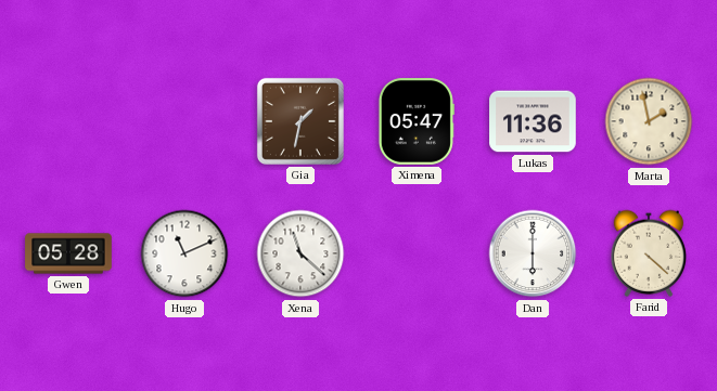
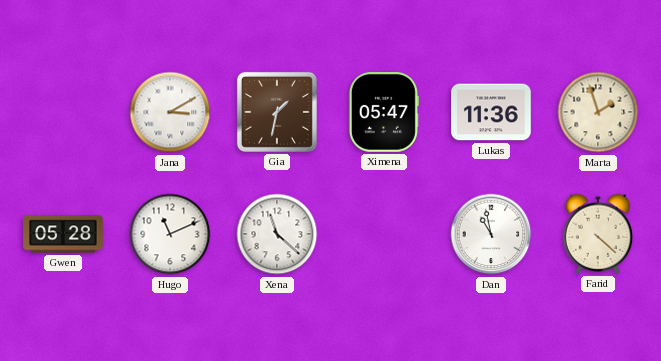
Jana: none -> 3:10
Marta: 1:58 -> 1:57
Dan: 6:00 -> 10:58
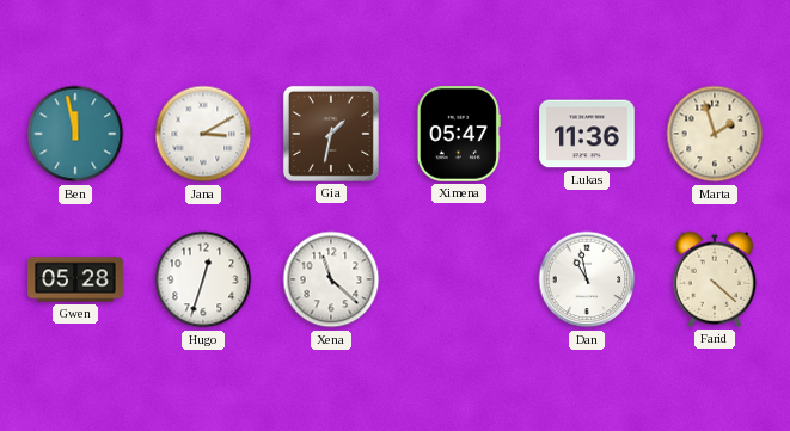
Ben: none -> 11:58
Hugo: 11:11 -> 12:33
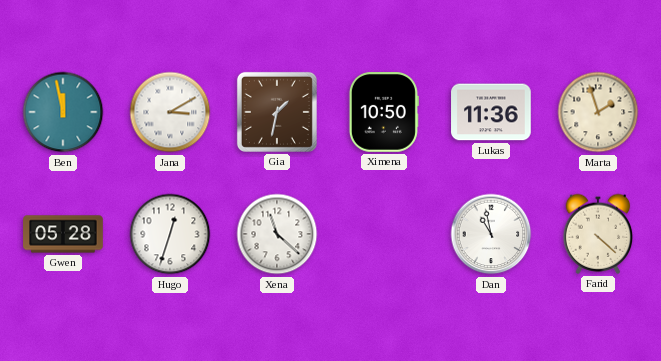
Ximena: 05:47 -> 10:50
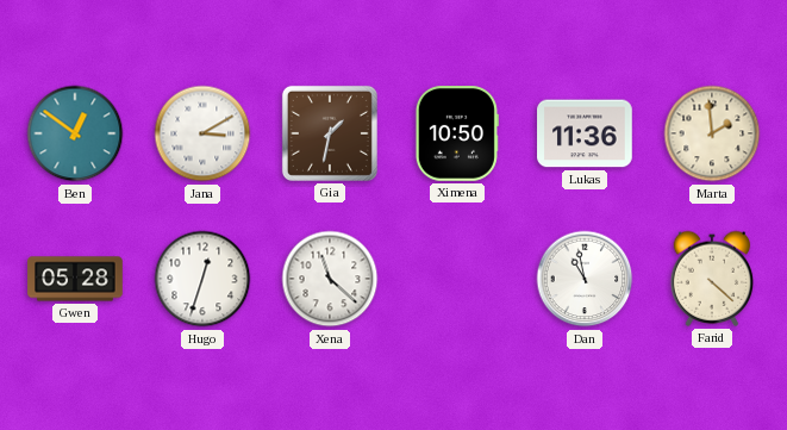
Ben: 11:58 -> 12:51
Marta: 1:57 -> 1:59
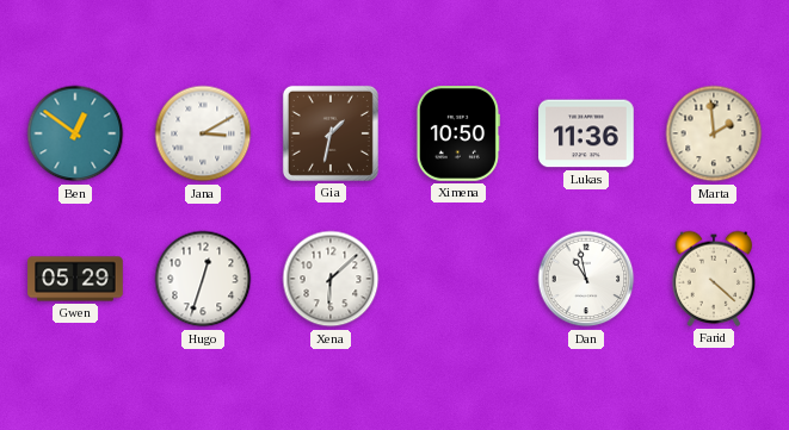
Gwen: 05:28 -> 05:29
Xena: 11:22 -> 6:08
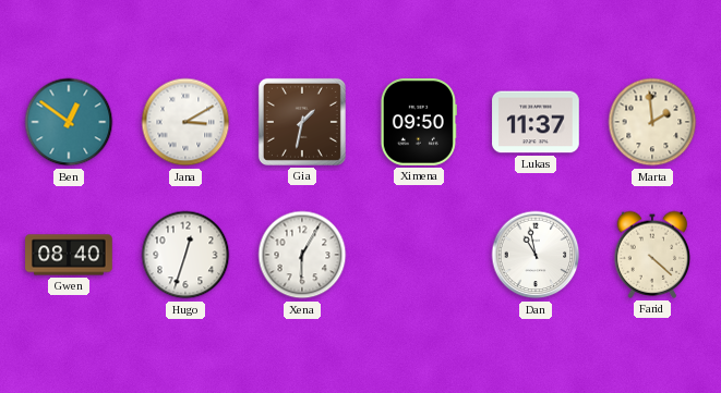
Ximena: 10:50 -> 09:50
Lukas: 11:36 -> 11:37
Gwen: 05:29 -> 08:40
Xena: 6:08 -> 6:05
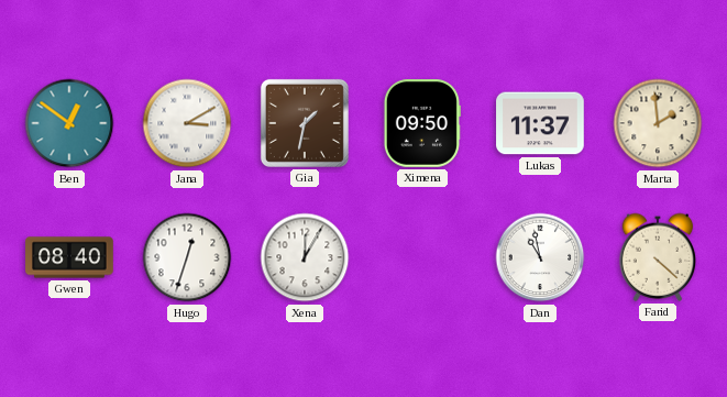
Xena: 6:05 -> 12:05
